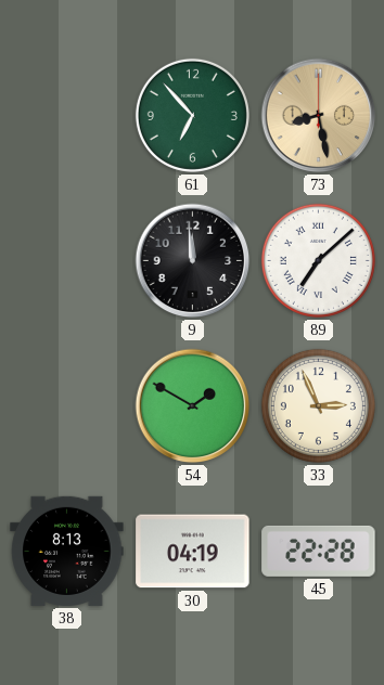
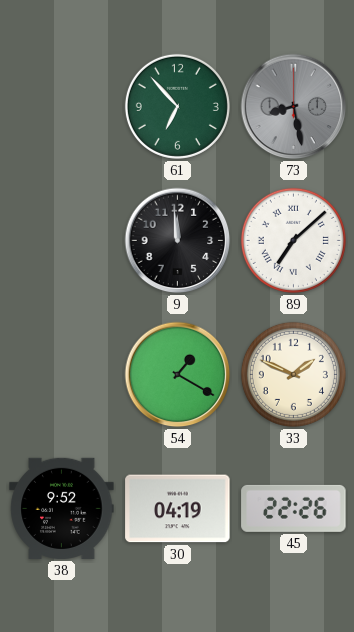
73 dial: champagne -> grey
54: 1:50 -> 1:20
33: 2:56 -> 1:49
38: 8:13 -> 9:52
45: 22:28 -> 22:26
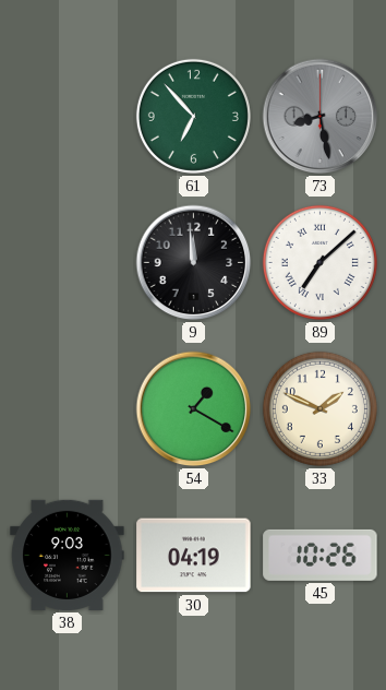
38: 9:52 -> 9:03
45: 22:26 -> 10:26
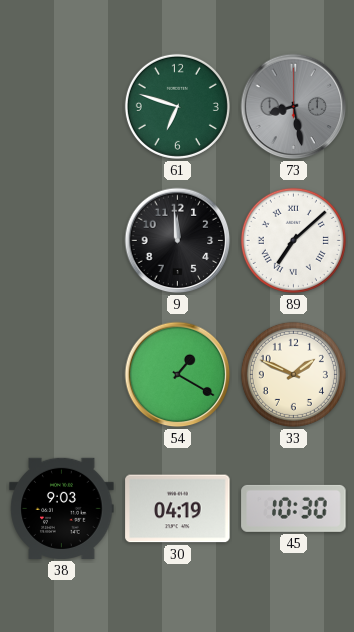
61: 6:53 -> 6:48
45: 10:26 -> 10:30
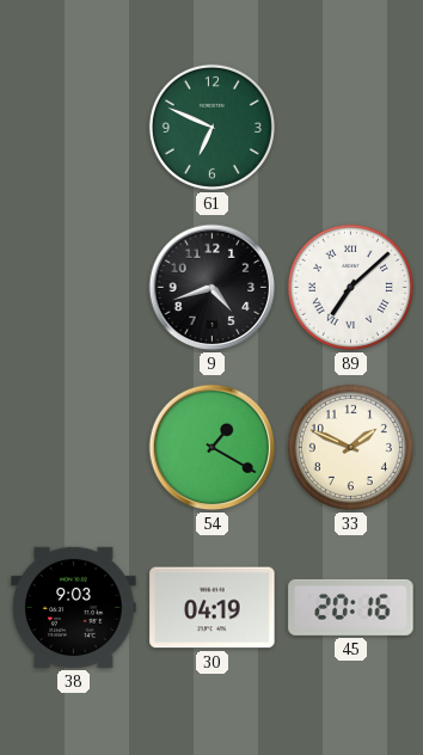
61: 6:48 -> 6:49
73: 8:28 -> none
9: 11:59 -> 4:42
45: 10:30 -> 20:16
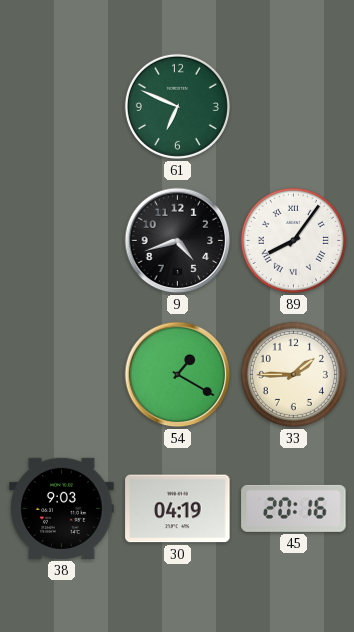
89: 7:08 -> 8:06
33: 1:49 -> 1:45
